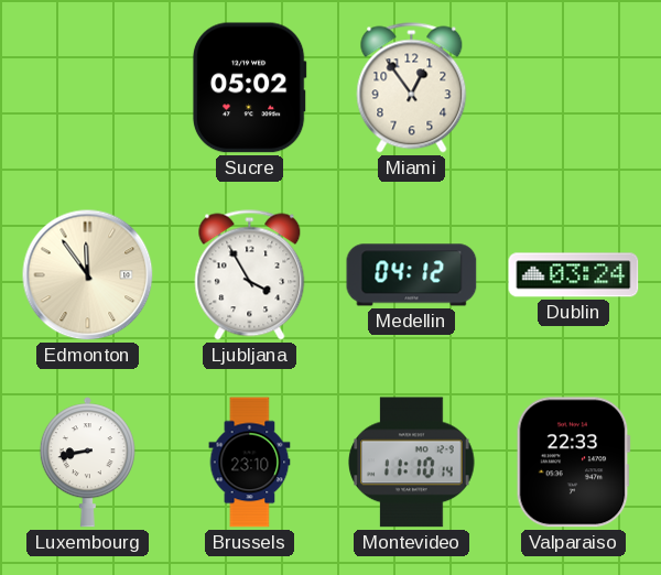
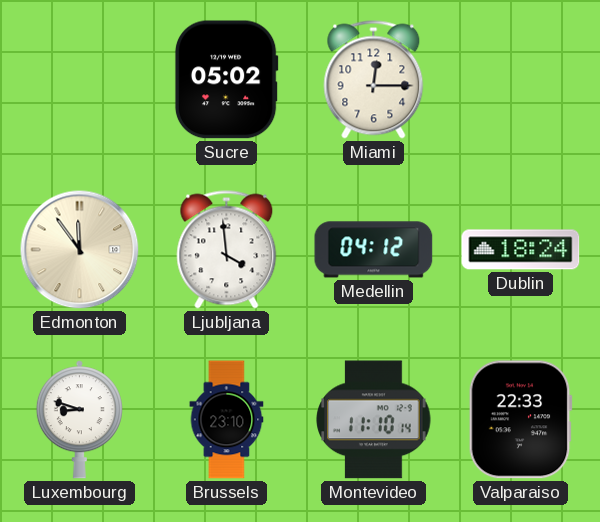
Miami: 12:54 -> 12:15
Ljubljana: 3:55 -> 3:59
Dublin: 03:24 -> 18:24
Luxembourg: 8:43 -> 8:48
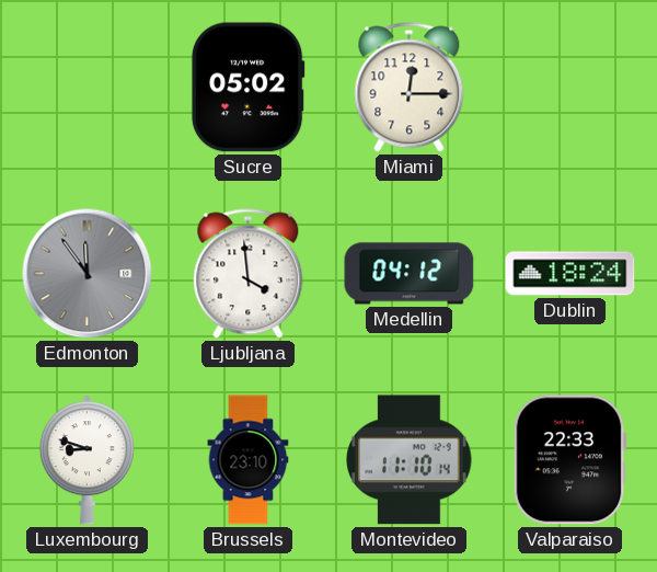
Edmonton dial: cream -> grey
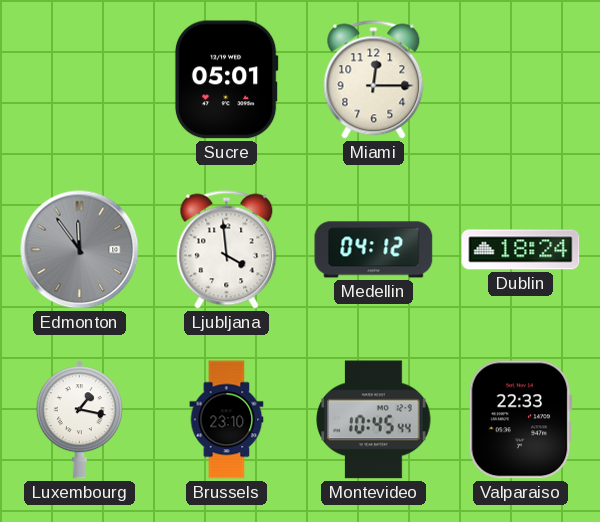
Sucre: 05:02 -> 05:01
Luxembourg: 8:48 -> 1:17
Montevideo: 11:10 -> 10:45
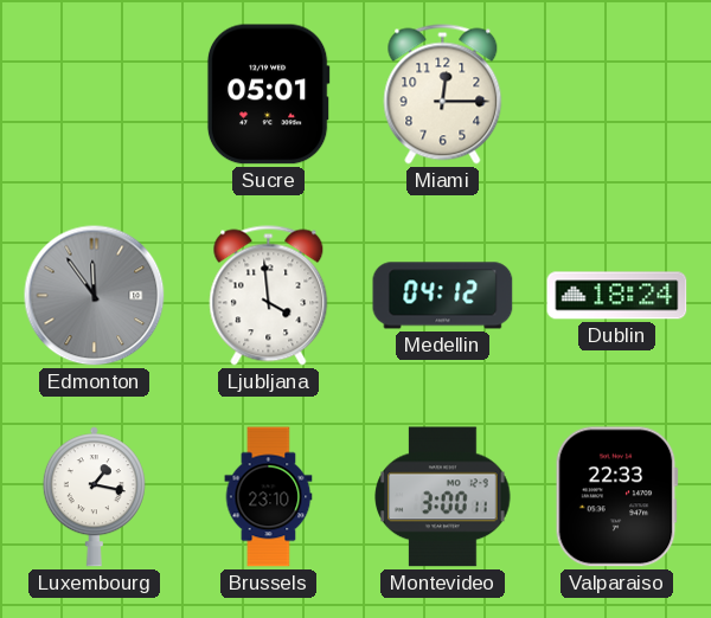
Montevideo: 10:45 -> 3:00
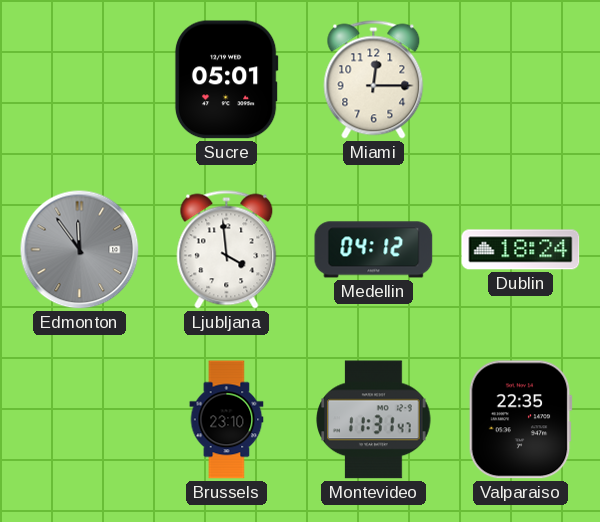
Luxembourg: 1:17 -> none
Montevideo: 3:00 -> 11:31
Valparaiso: 22:33 -> 22:35
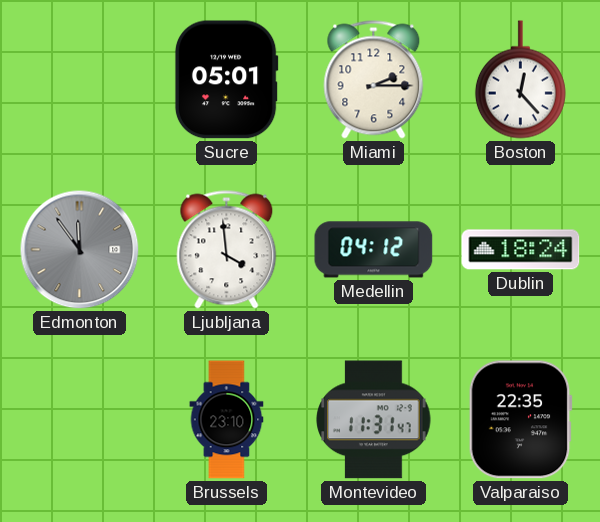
Miami: 12:15 -> 2:15
Boston: none -> 12:23
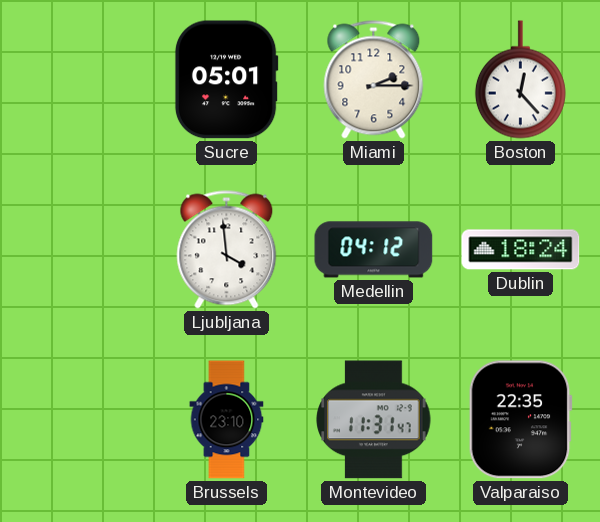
Edmonton: 11:54 -> none
